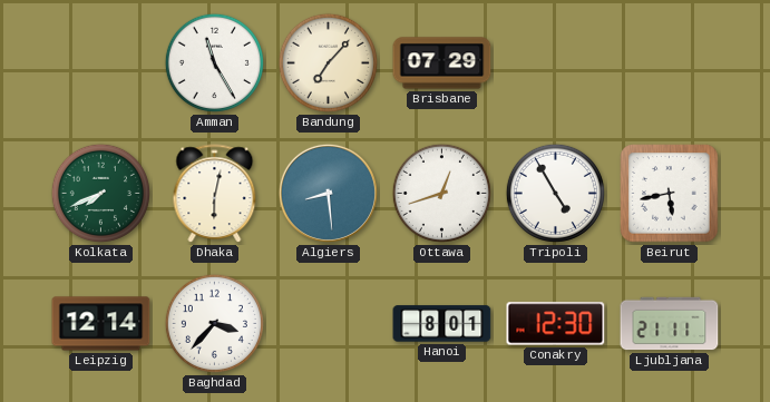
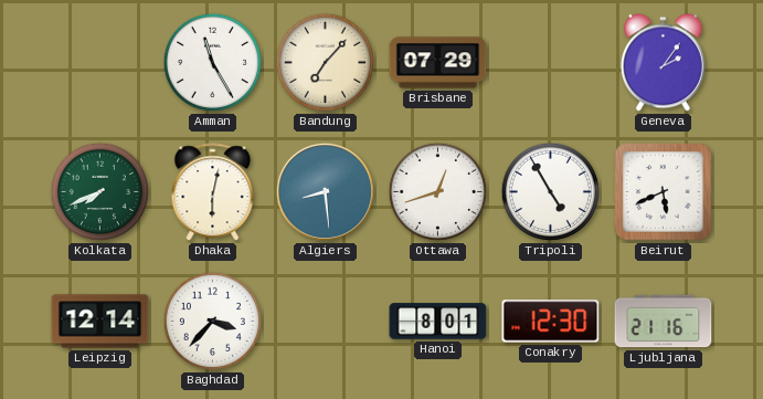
Geneva: none -> 2:06
Beirut: 5:43 -> 5:41
Ljubljana: 21:11 -> 21:16
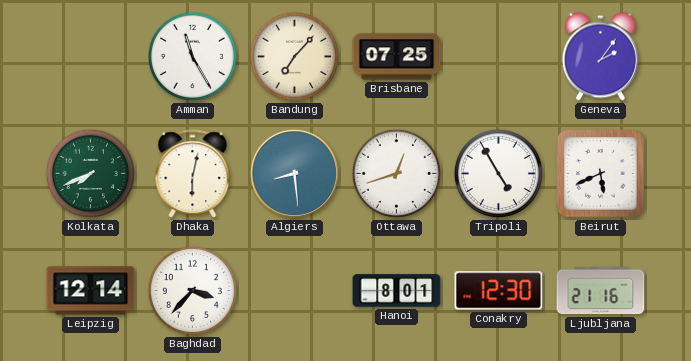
Brisbane: 07:29 -> 07:25
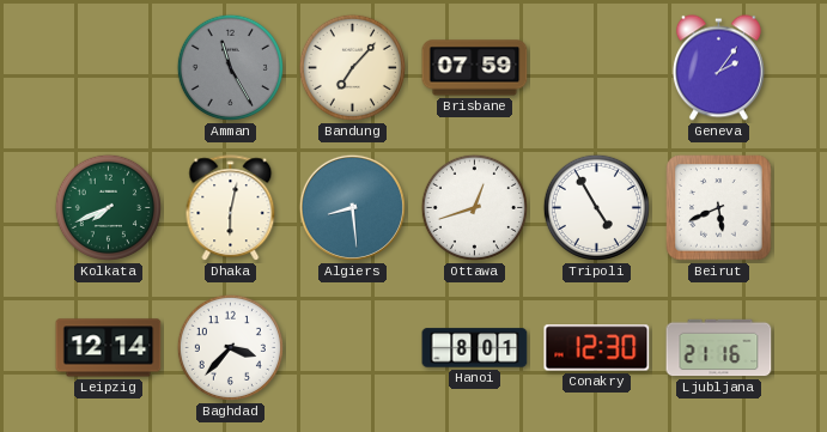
Amman dial: white -> grey
Brisbane: 07:25 -> 07:59
